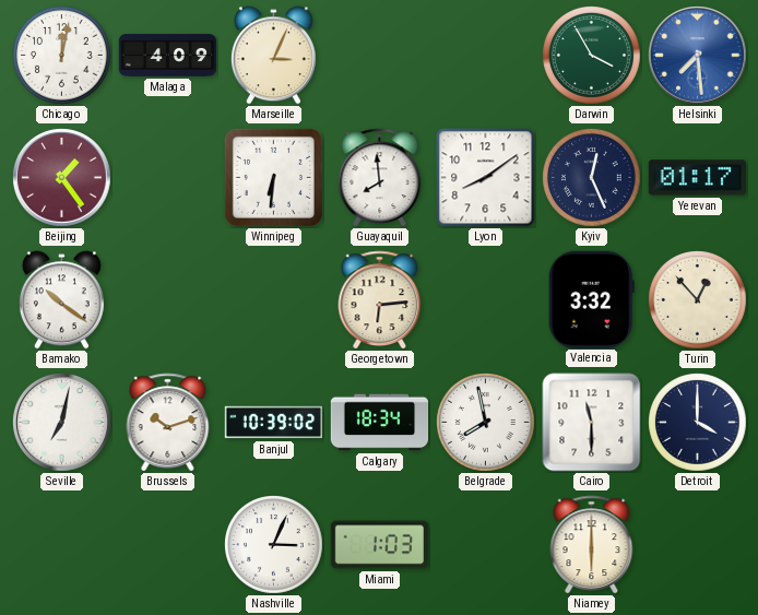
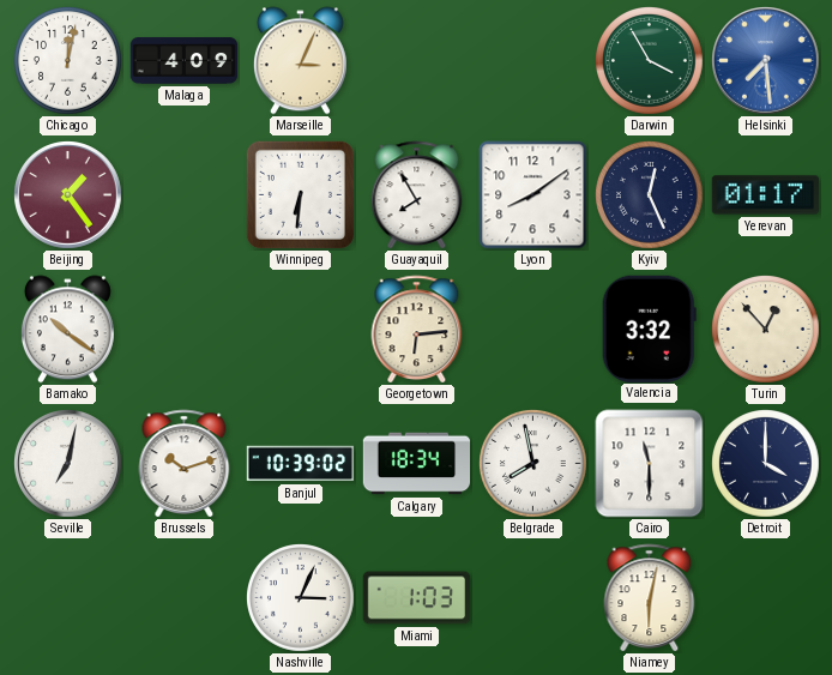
Guayaquil: 7:59 -> 7:55
Niamey: 6:00 -> 6:02
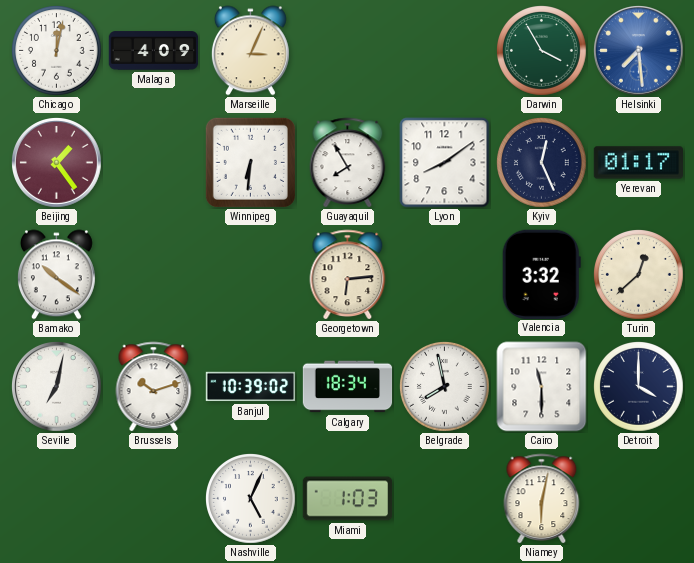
Turin: 12:53 -> 12:38
Nashville: 3:04 -> 5:04
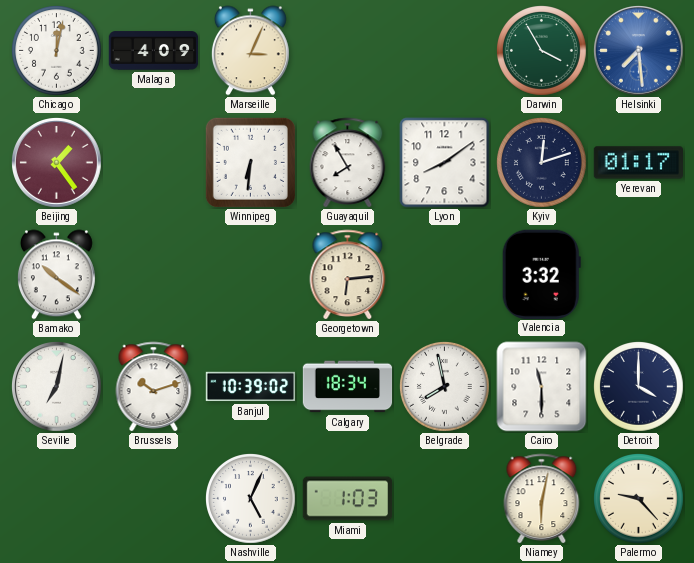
Kyiv: 12:26 -> 12:12
Turin: 12:38 -> none
Palermo: none -> 9:23
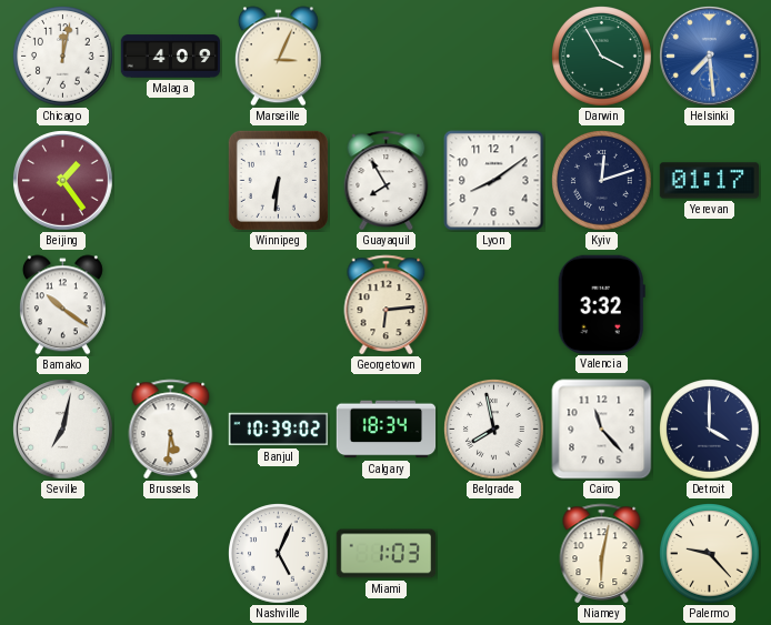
Brussels: 10:12 -> 5:31
Cairo: 11:30 -> 11:23
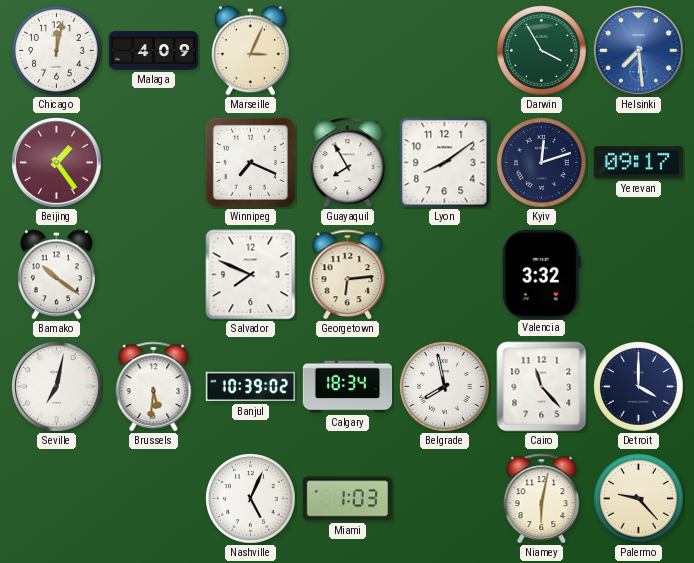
Winnipeg: 6:31 -> 7:19
Yerevan: 01:17 -> 09:17
Salvador: none -> 7:49
